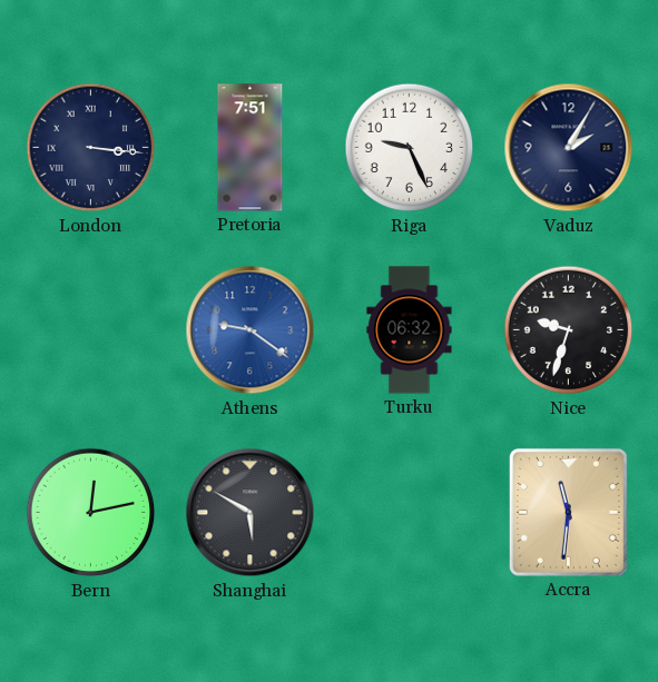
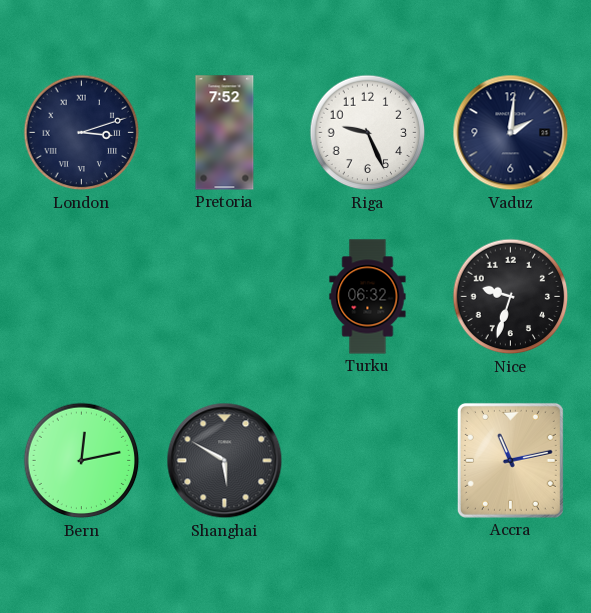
London: 3:16 -> 3:12
Pretoria: 7:51 -> 7:52
Vaduz: 2:05 -> 2:01
Athens: 9:21 -> none
Accra: 11:31 -> 11:13
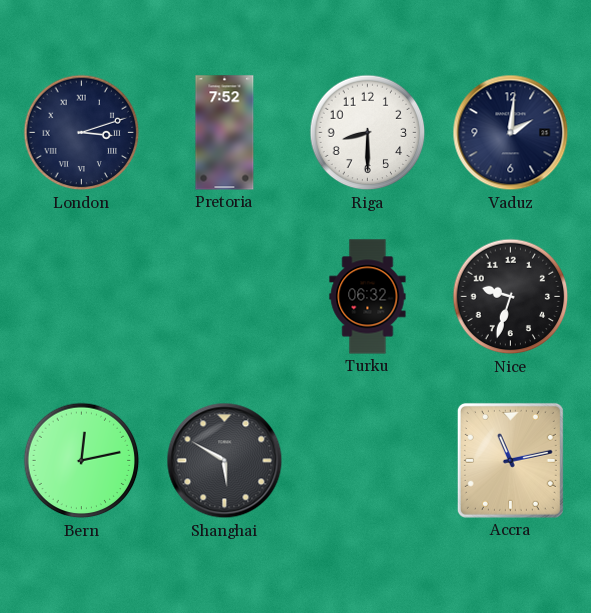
Riga: 9:26 -> 8:30
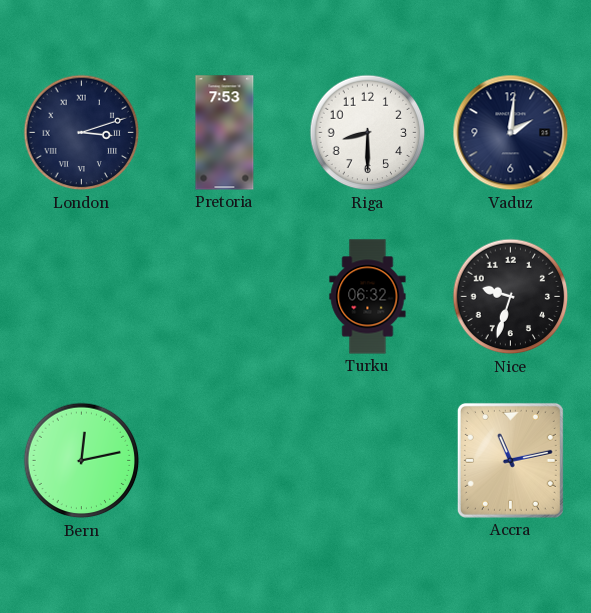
Pretoria: 7:52 -> 7:53
Shanghai: 5:50 -> none
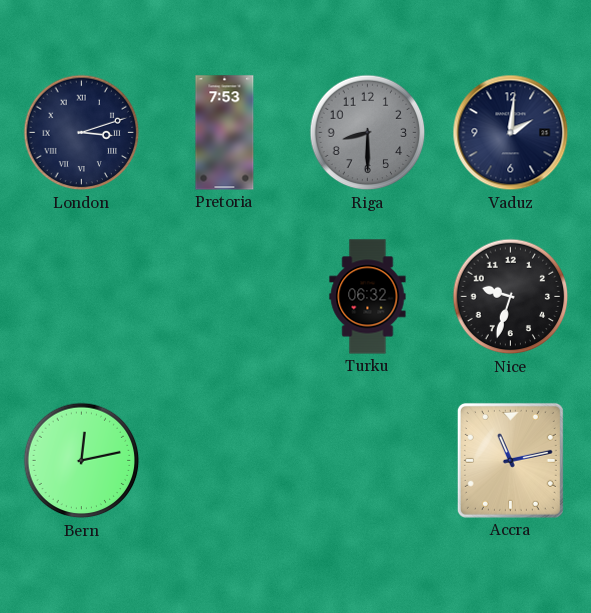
Riga dial: white -> grey
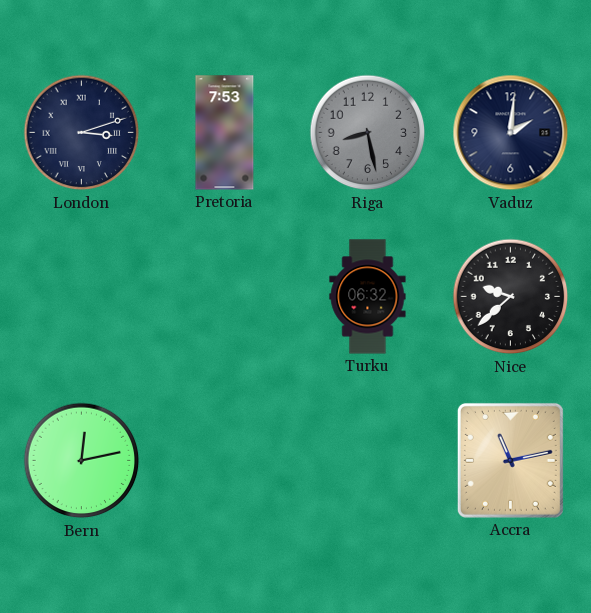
Riga: 8:30 -> 8:28
Nice: 9:33 -> 9:38
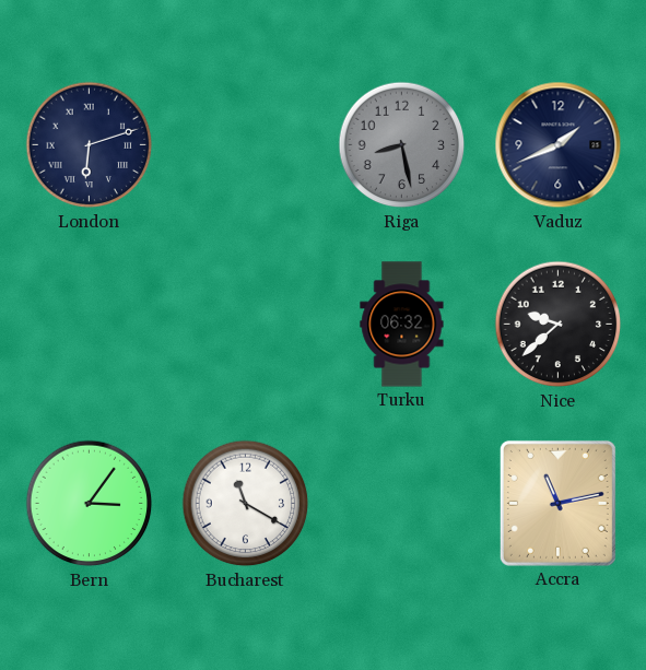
London: 3:12 -> 6:12
Pretoria: 7:53 -> none
Vaduz: 2:01 -> 1:41
Bern: 12:13 -> 3:06
Bucharest: none -> 11:20
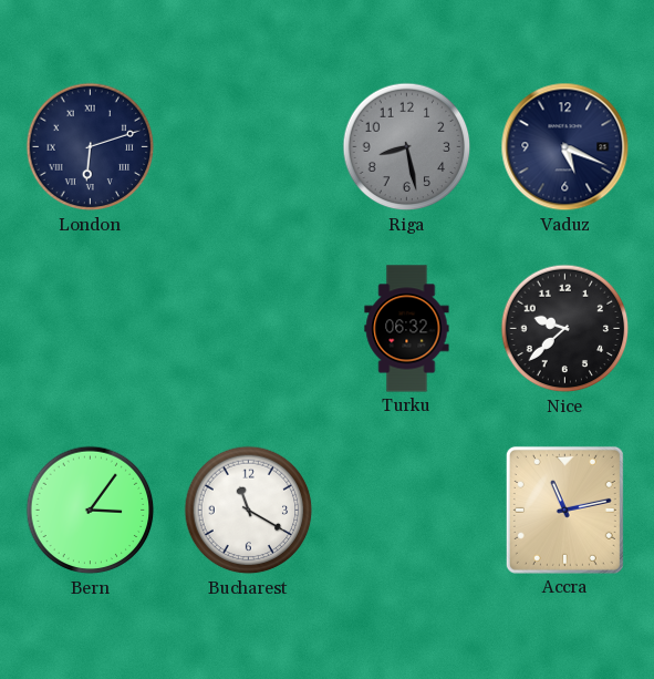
Vaduz: 1:41 -> 5:19
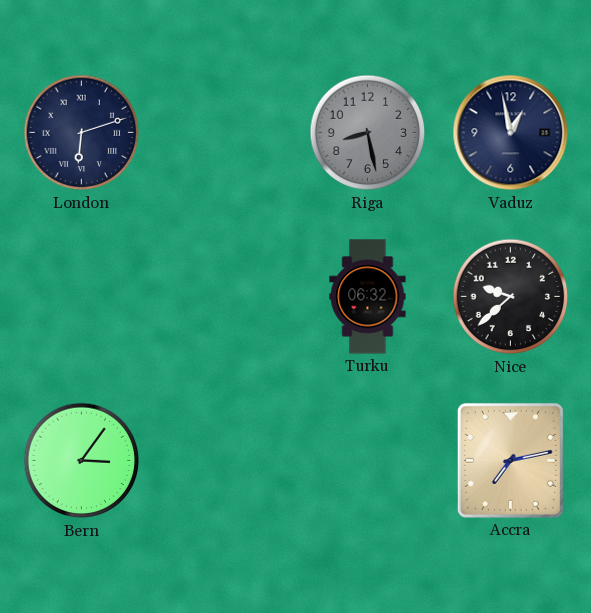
Vaduz: 5:19 -> 12:58
Bucharest: 11:20 -> none
Accra: 11:13 -> 7:13
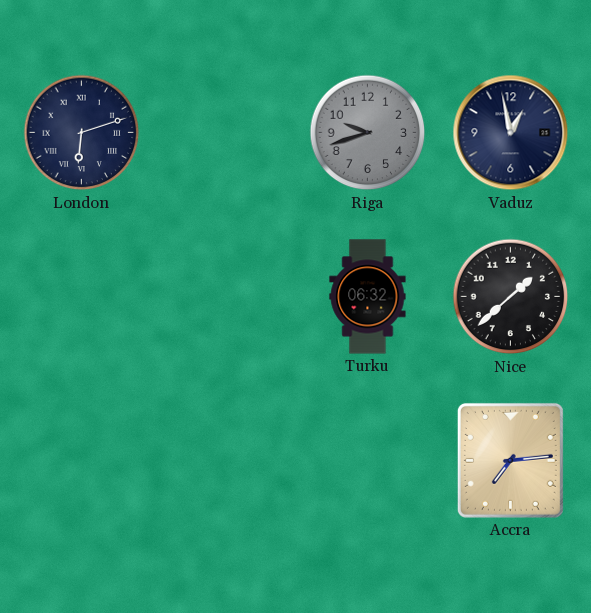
Riga: 8:28 -> 9:42
Nice: 9:38 -> 1:38
Bern: 3:06 -> none
Accra: 7:13 -> 7:14
